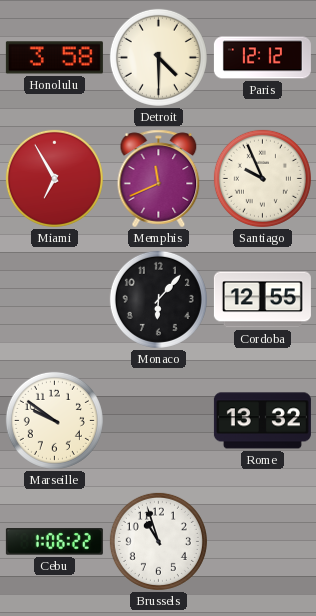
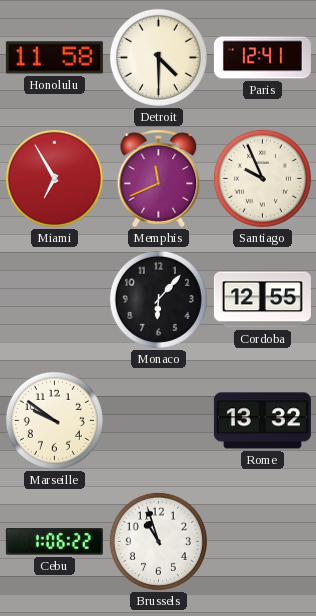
Honolulu: 3:58 -> 11:58
Paris: 12:12 -> 12:41
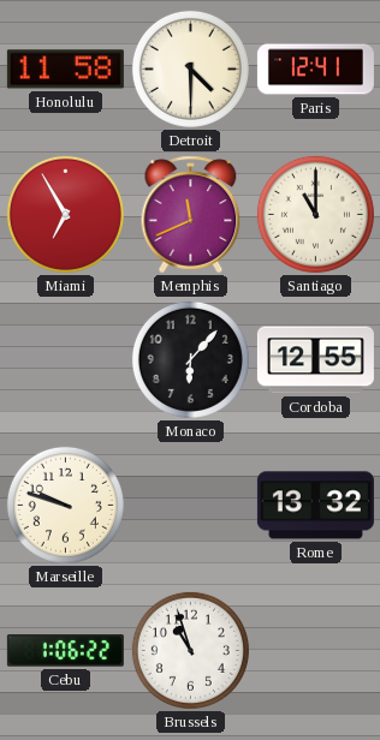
Santiago: 9:56 -> 11:00
Marseille: 9:51 -> 9:48
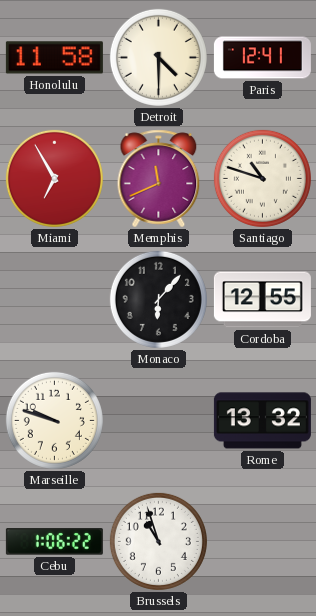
Santiago: 11:00 -> 10:48
